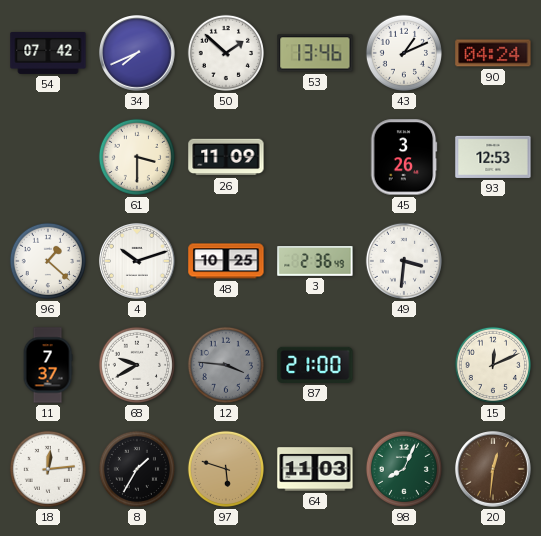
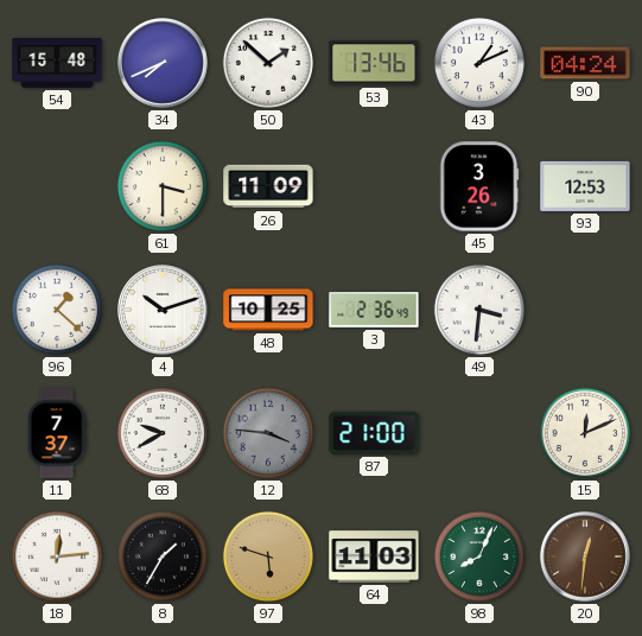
54: 07:42 -> 15:48
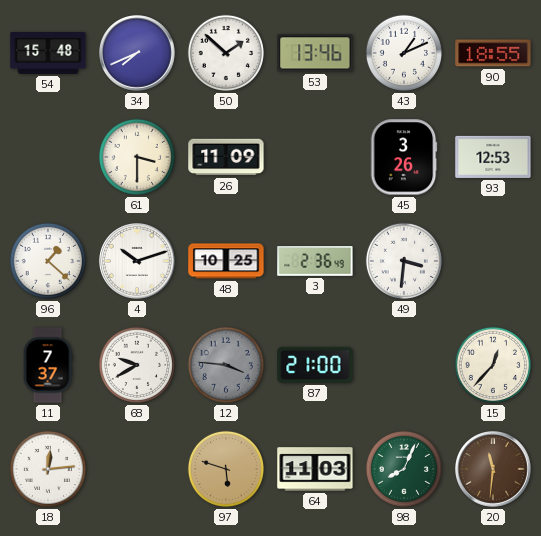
90: 04:24 -> 18:55
15: 12:11 -> 12:37
8: 1:35 -> none
20: 12:31 -> 11:31
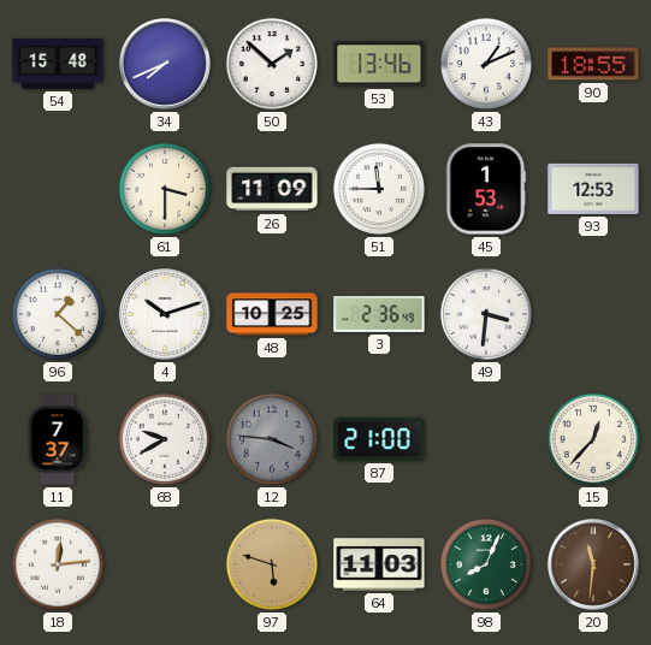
51: none -> 11:45
45: 3:26 -> 1:53
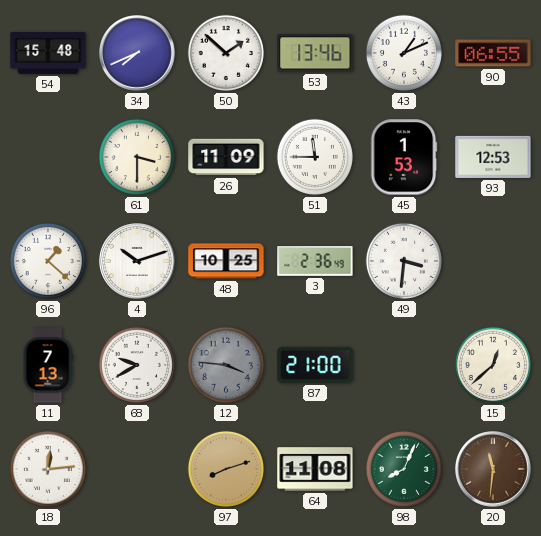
90: 18:55 -> 06:55
11: 7:37 -> 7:13
15: 12:37 -> 12:38
97: 5:48 -> 8:12
64: 11:03 -> 11:08
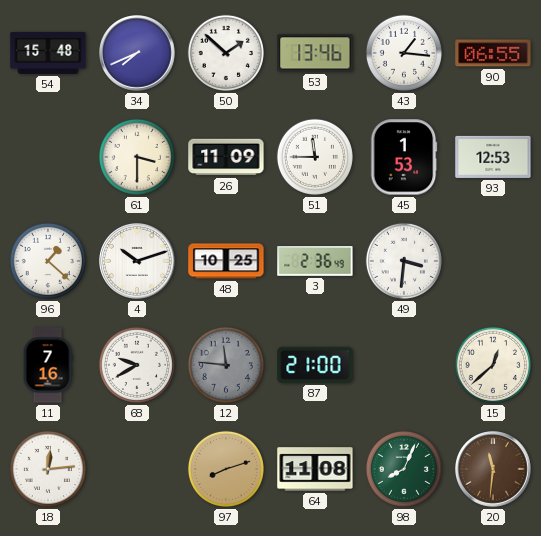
43: 1:11 -> 1:16
11: 7:13 -> 7:16
12: 3:46 -> 11:46
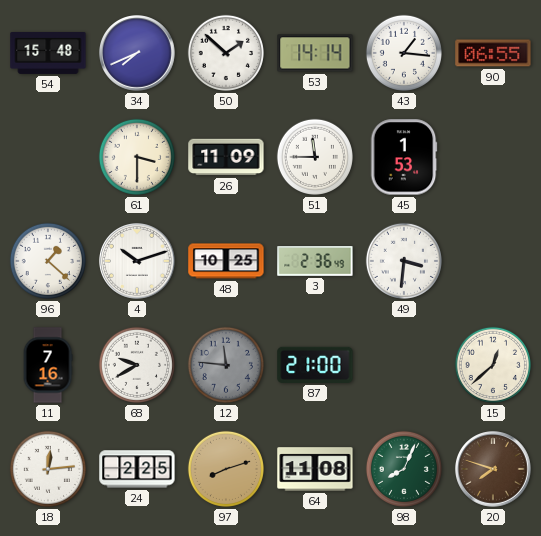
53: 13:46 -> 14:14
93: 12:53 -> none
24: none -> 2:25
20: 11:31 -> 7:48
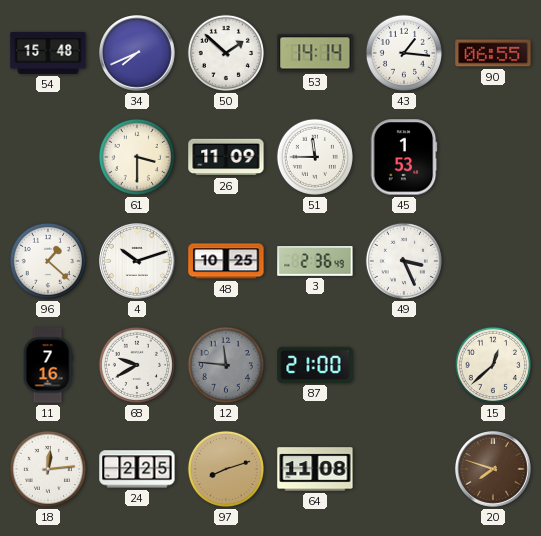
49: 3:31 -> 3:26
98: 8:04 -> none
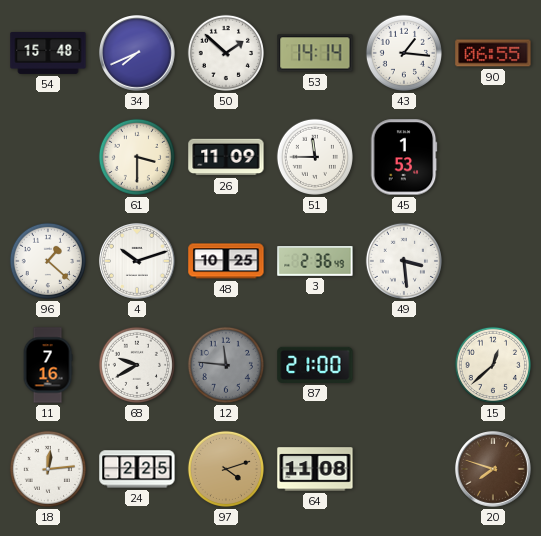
49: 3:26 -> 3:29
97: 8:12 -> 4:12
